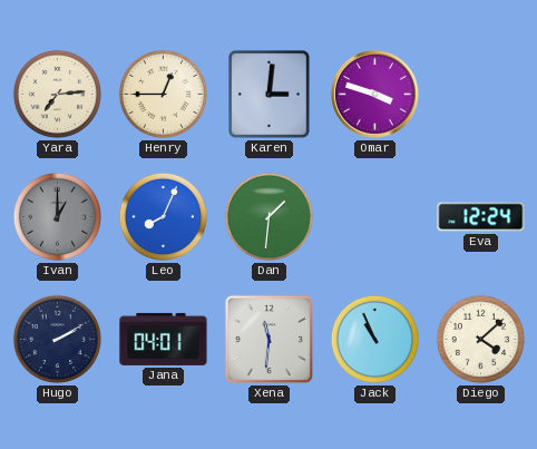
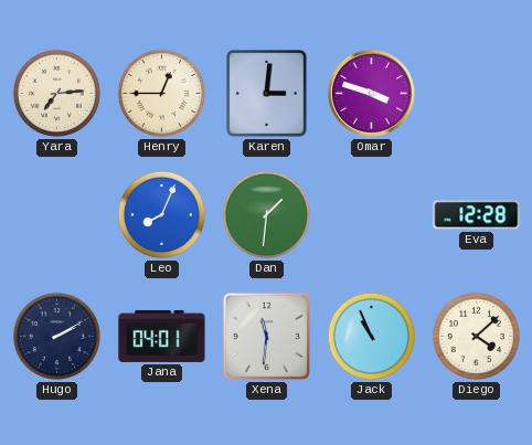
Ivan: 1:00 -> none
Eva: 12:24 -> 12:28
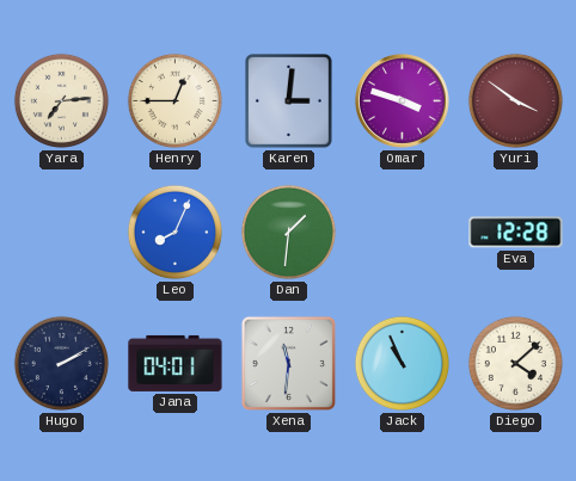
Yuri: none -> 3:51
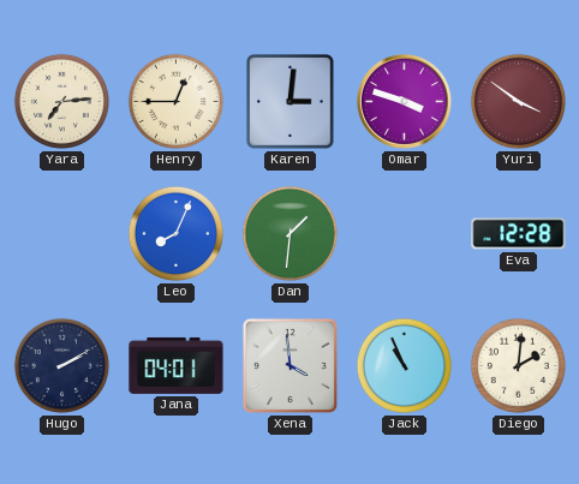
Xena: 11:31 -> 3:59
Diego: 4:08 -> 2:01
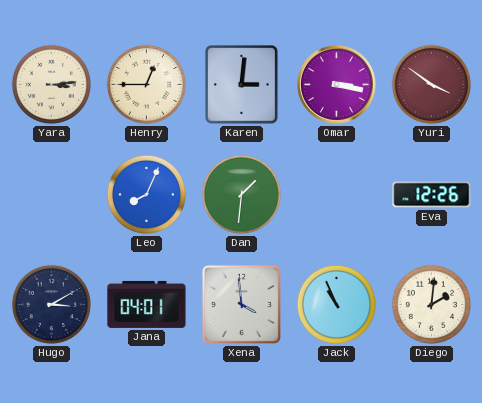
Yara: 7:14 -> 3:14
Omar: 3:48 -> 3:17
Eva: 12:28 -> 12:26
Hugo: 2:10 -> 3:10
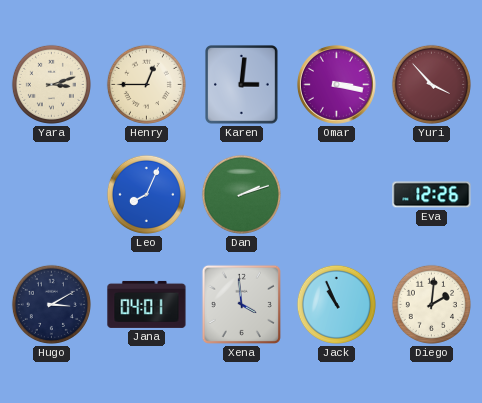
Yara: 3:14 -> 3:12
Yuri: 3:51 -> 3:53
Dan: 1:31 -> 2:12
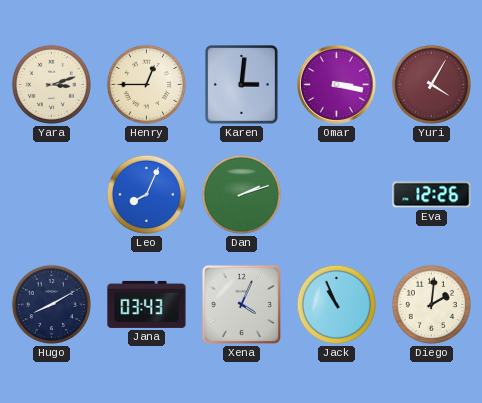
Yuri: 3:53 -> 4:05
Hugo: 3:10 -> 8:10
Jana: 04:01 -> 03:43
Xena: 3:59 -> 4:04
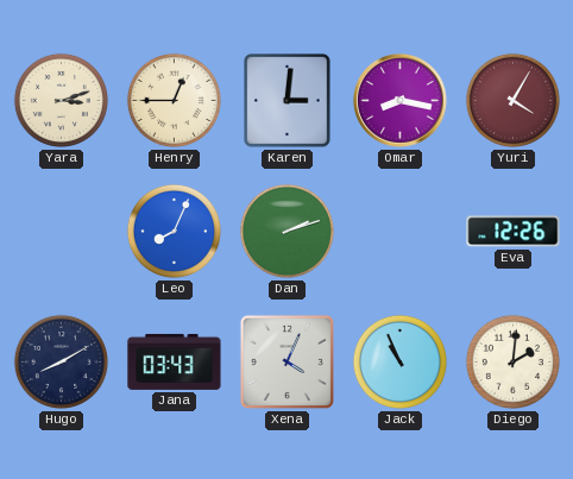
Omar: 3:17 -> 8:17
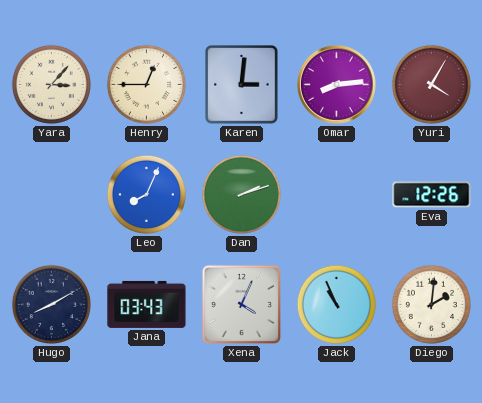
Yara: 3:12 -> 3:07
Omar: 8:17 -> 8:14
